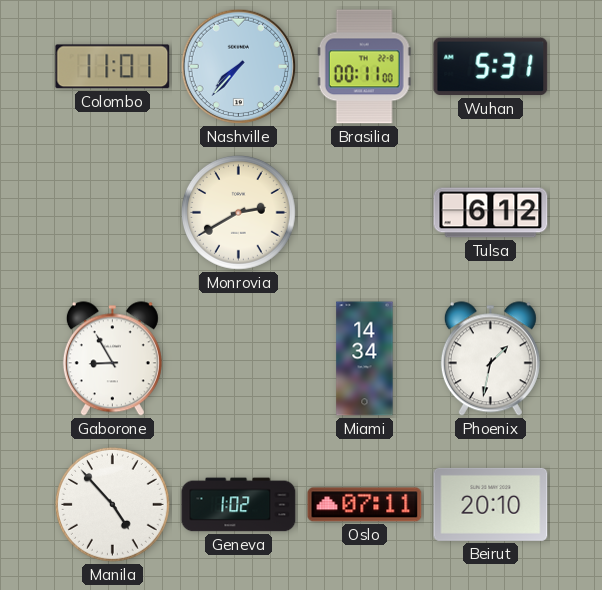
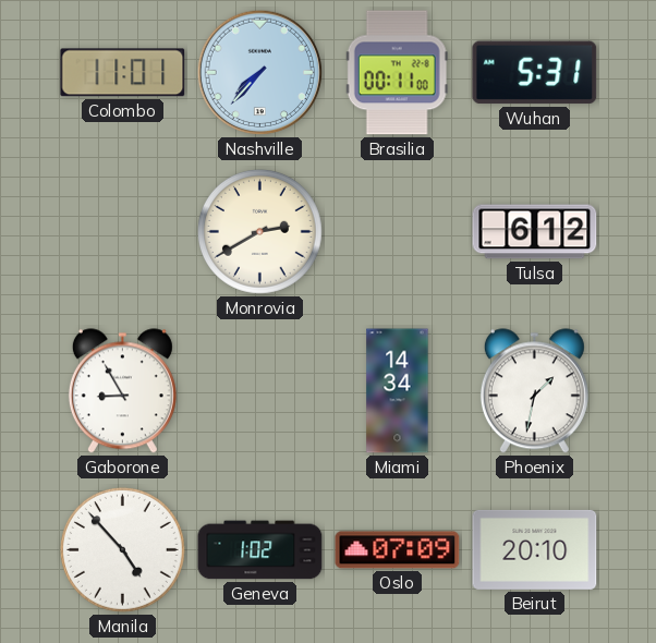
Oslo: 07:11 -> 07:09
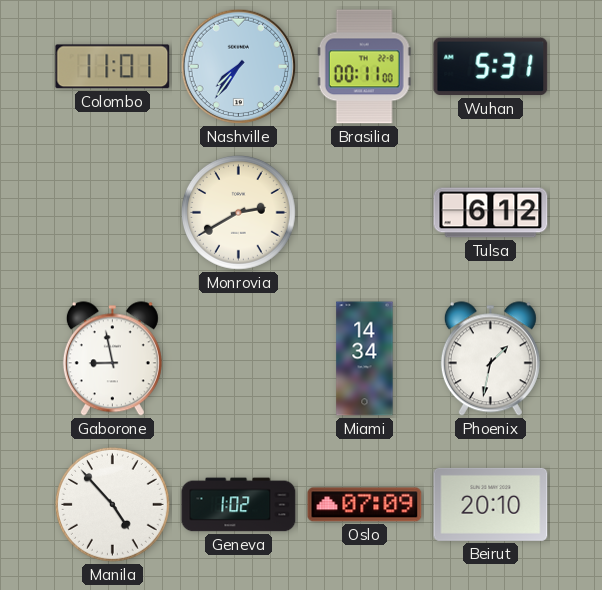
Nashville: 7:37 -> 7:36
Gaborone: 8:55 -> 8:58
